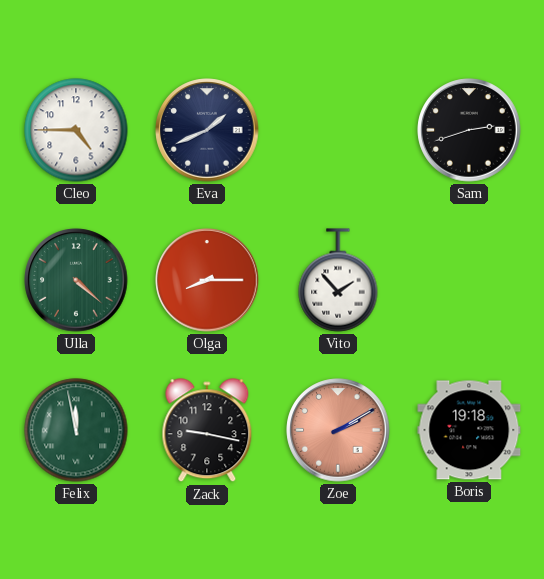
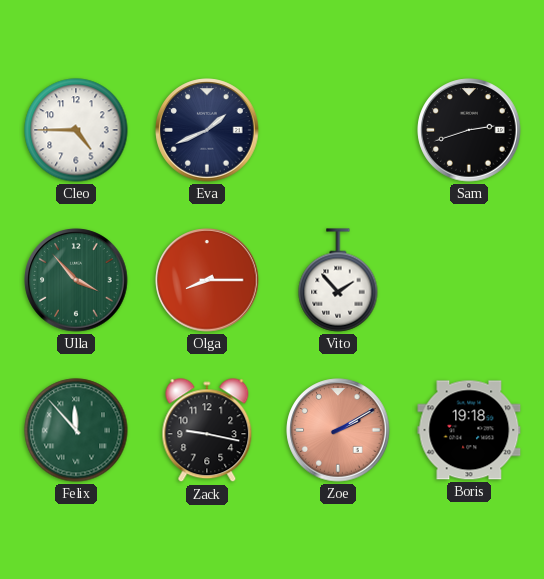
Ulla: 4:22 -> 3:53
Felix: 11:58 -> 11:53
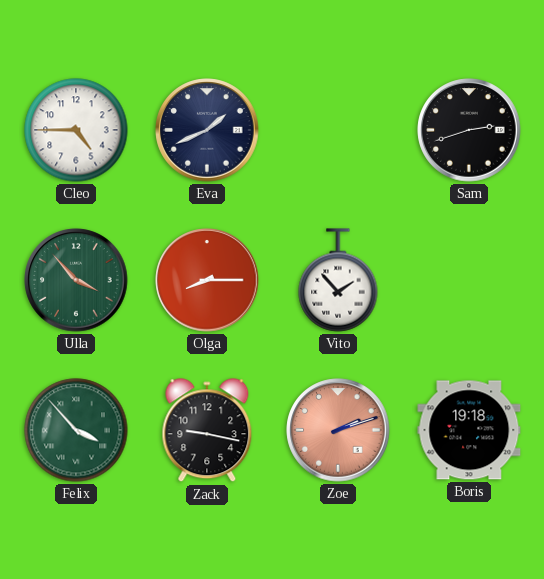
Felix: 11:53 -> 3:53
Zoe: 2:10 -> 2:12
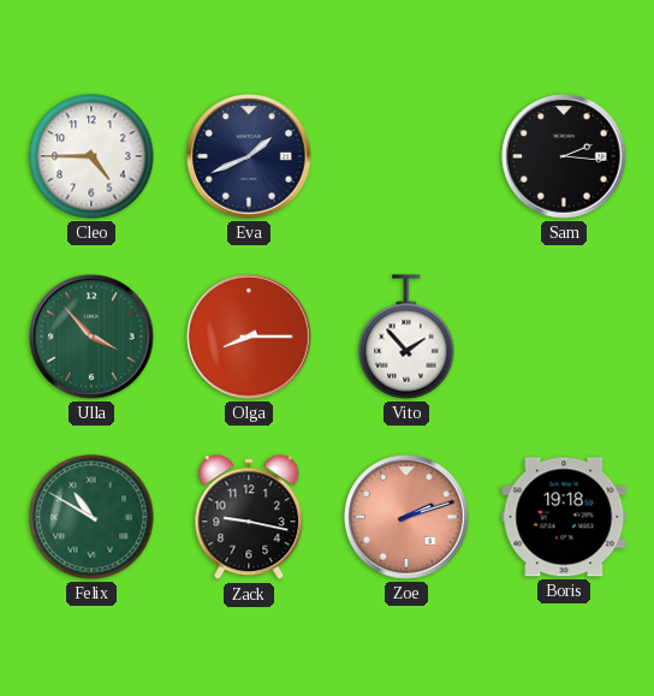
Sam: 2:42 -> 2:16
Felix: 3:53 -> 10:50
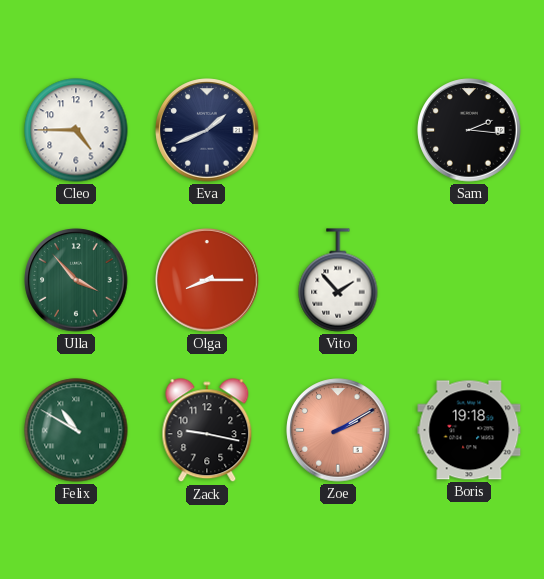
Zoe: 2:12 -> 2:10
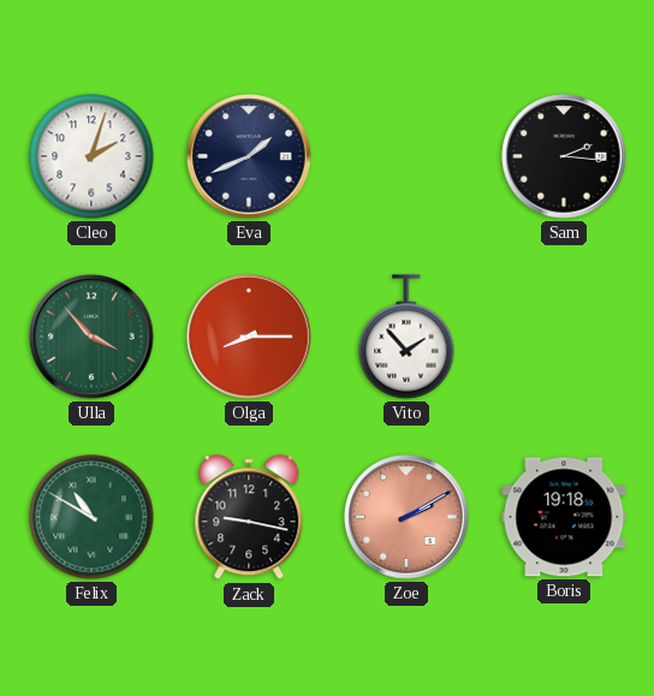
Cleo: 4:45 -> 2:03
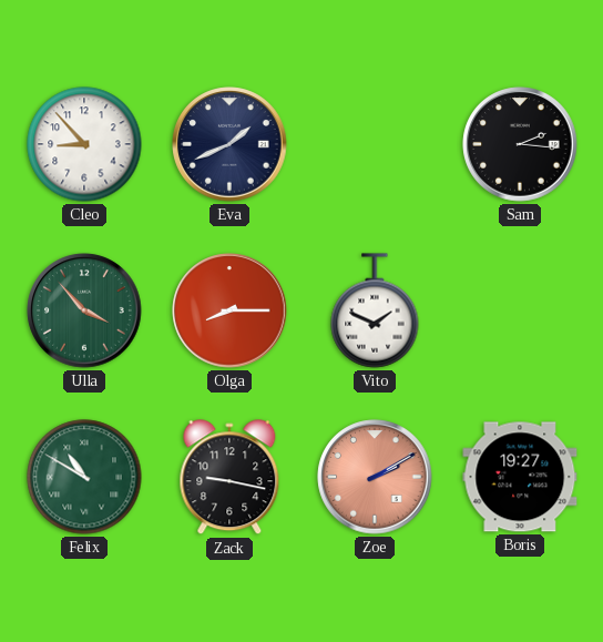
Cleo: 2:03 -> 8:53
Vito: 1:53 -> 1:49
Boris: 19:18 -> 19:27
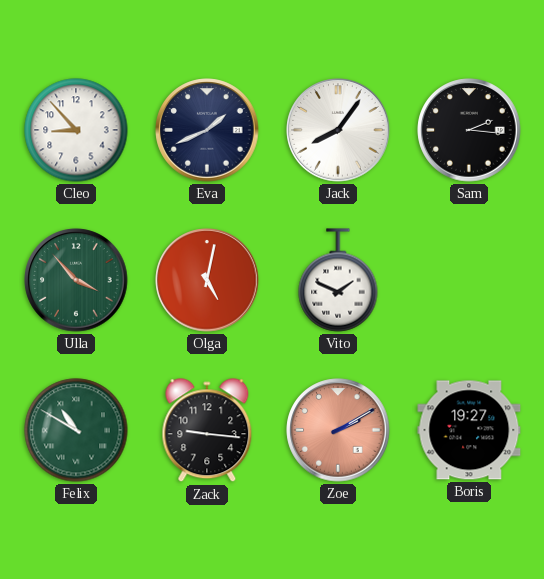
Jack: none -> 8:06
Olga: 8:15 -> 5:02
Zack: 9:17 -> 9:16
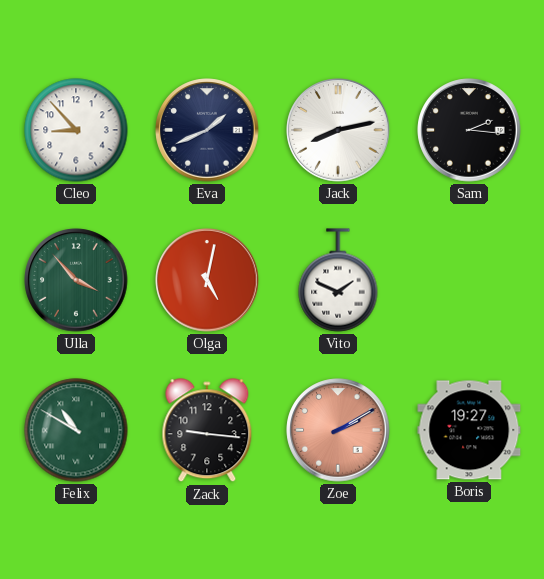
Jack: 8:06 -> 8:13
